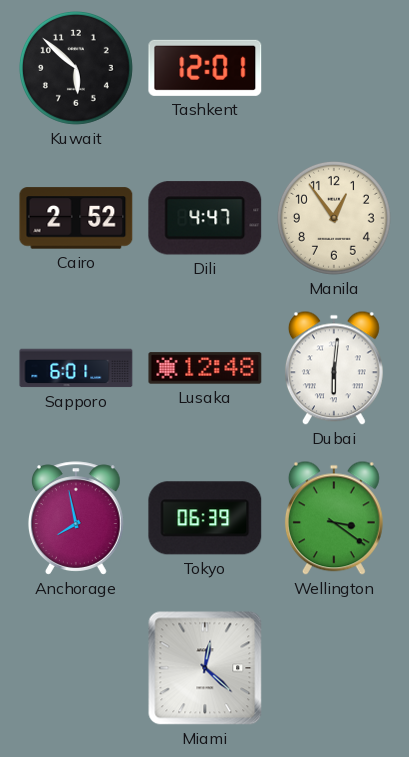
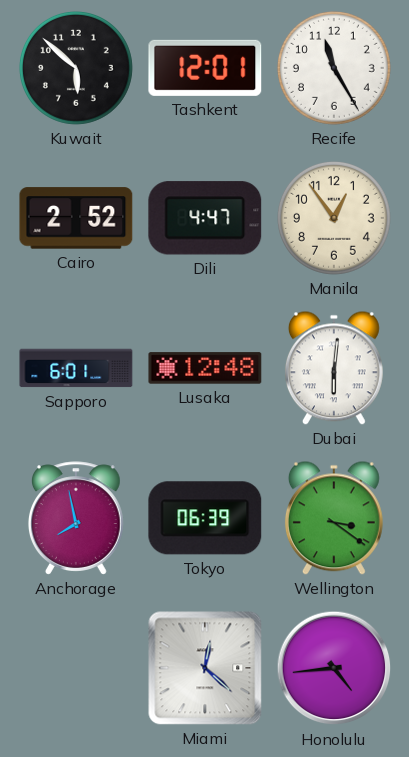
Recife: none -> 11:25
Honolulu: none -> 4:44
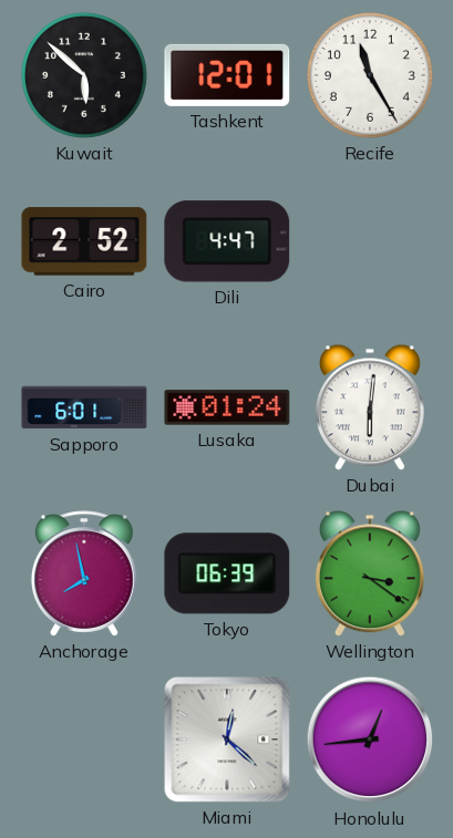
Manila: 12:54 -> none
Lusaka: 12:48 -> 01:24
Honolulu: 4:44 -> 12:44
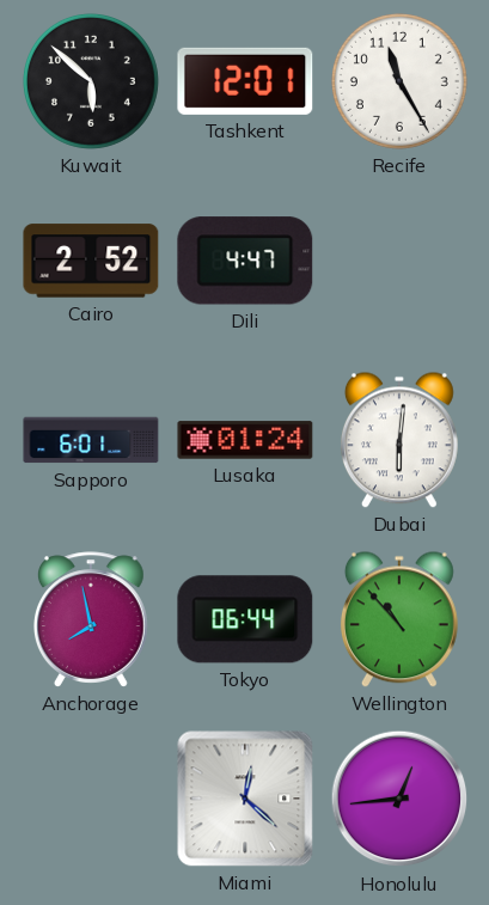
Tokyo: 06:39 -> 06:44
Wellington: 3:21 -> 10:53
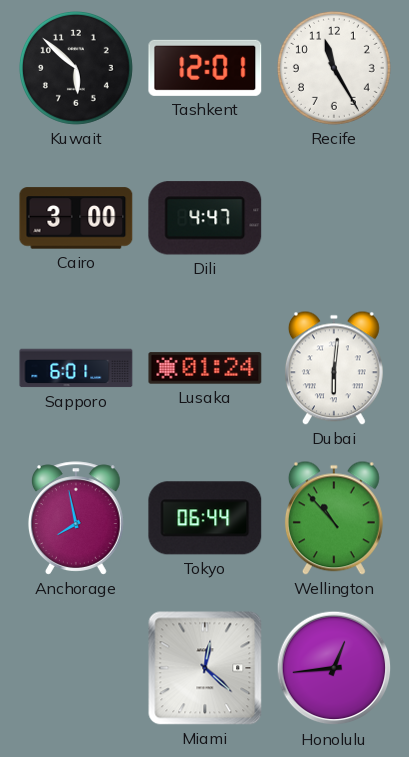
Cairo: 2:52 -> 3:00
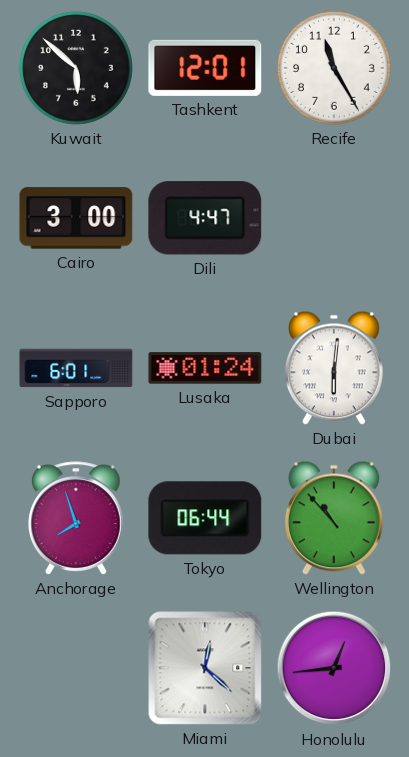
Anchorage: 7:58 -> 7:57
